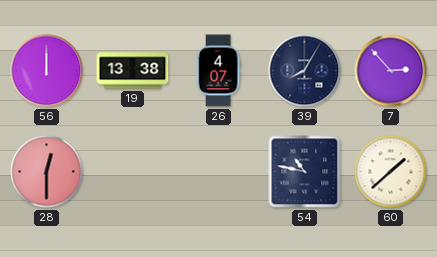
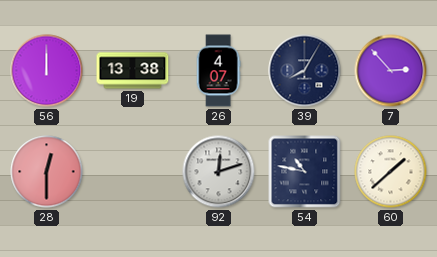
92: none -> 12:12
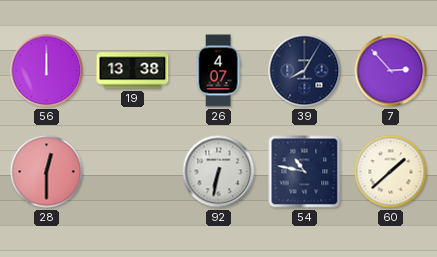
92: 12:12 -> 6:32
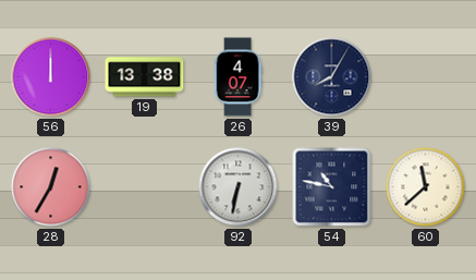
7: 2:53 -> none
28: 12:30 -> 12:35
60: 1:38 -> 11:38
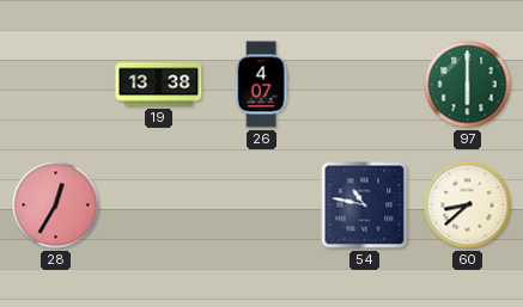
56: 12:00 -> none
39: 8:05 -> none
97: none -> 6:00
92: 6:32 -> none
60: 11:38 -> 8:38
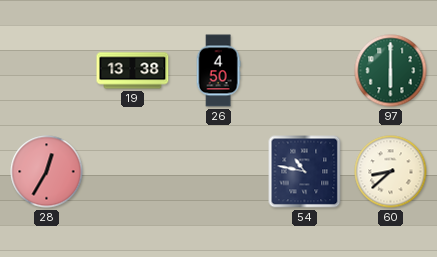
26: 4:07 -> 4:50
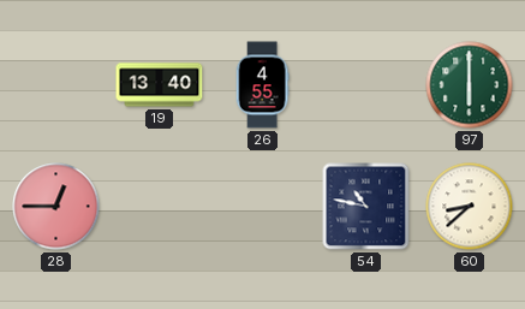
19: 13:38 -> 13:40
26: 4:50 -> 4:55
28: 12:35 -> 12:45
